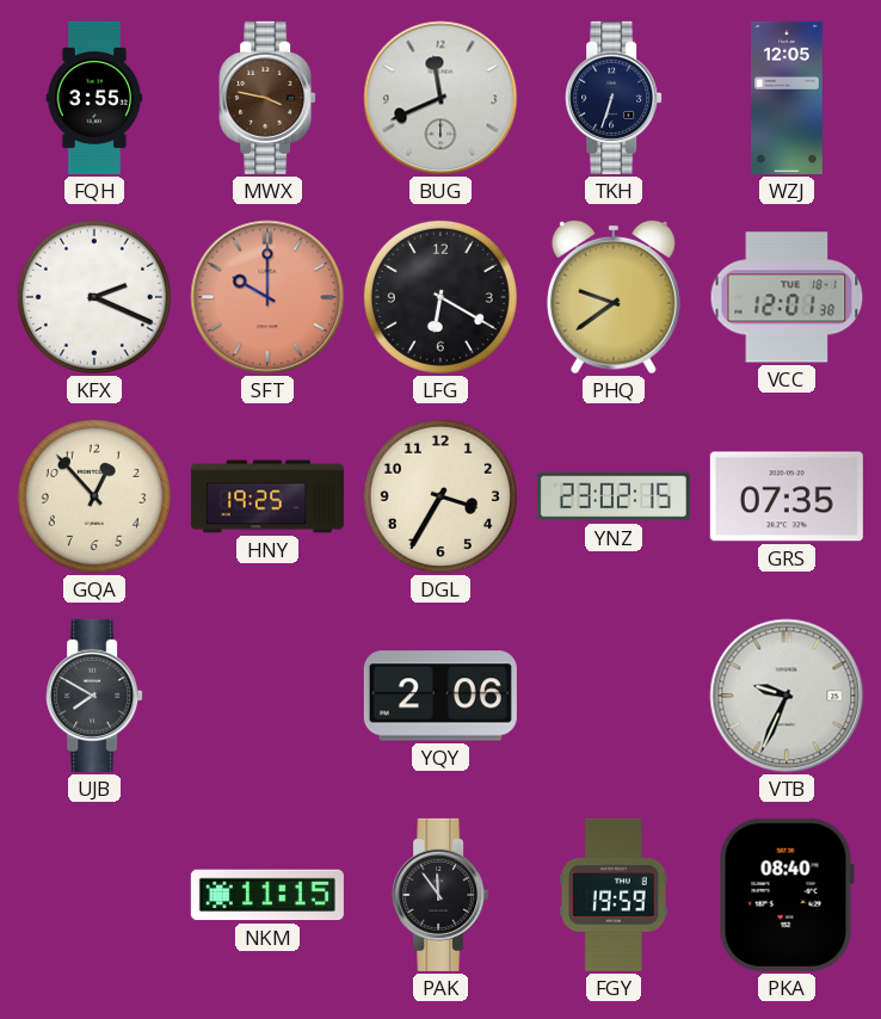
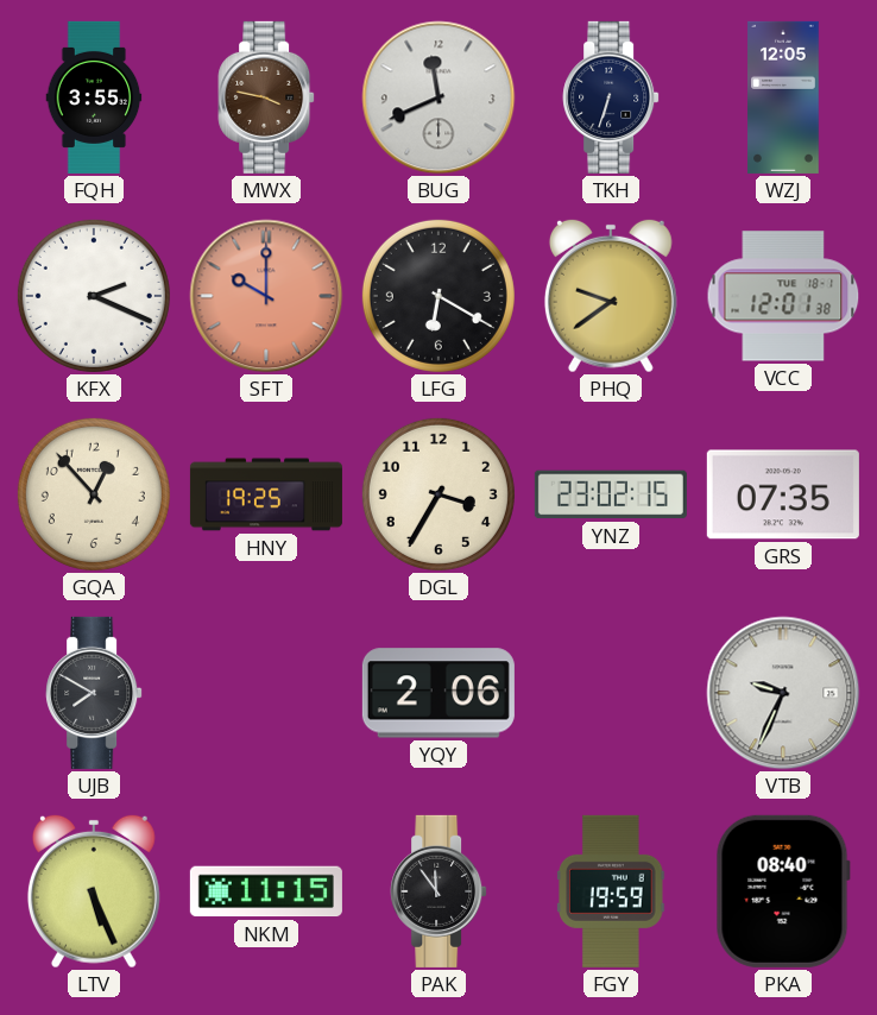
LTV: none -> 5:26
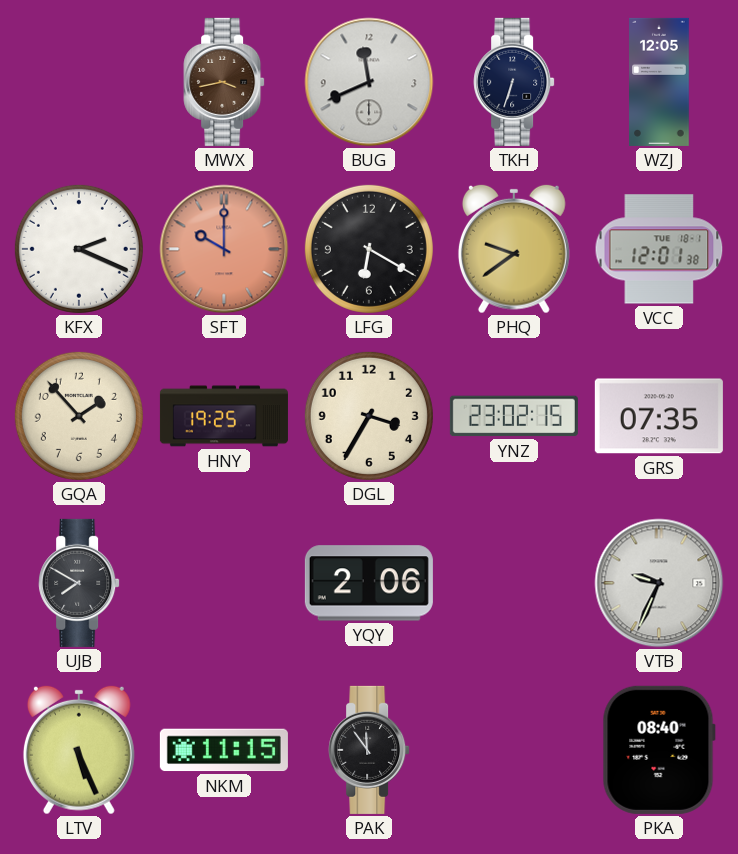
FQH: 3:55 -> none
MWX: 3:47 -> 3:43
GQA: 12:53 -> 1:53
FGY: 19:59 -> none
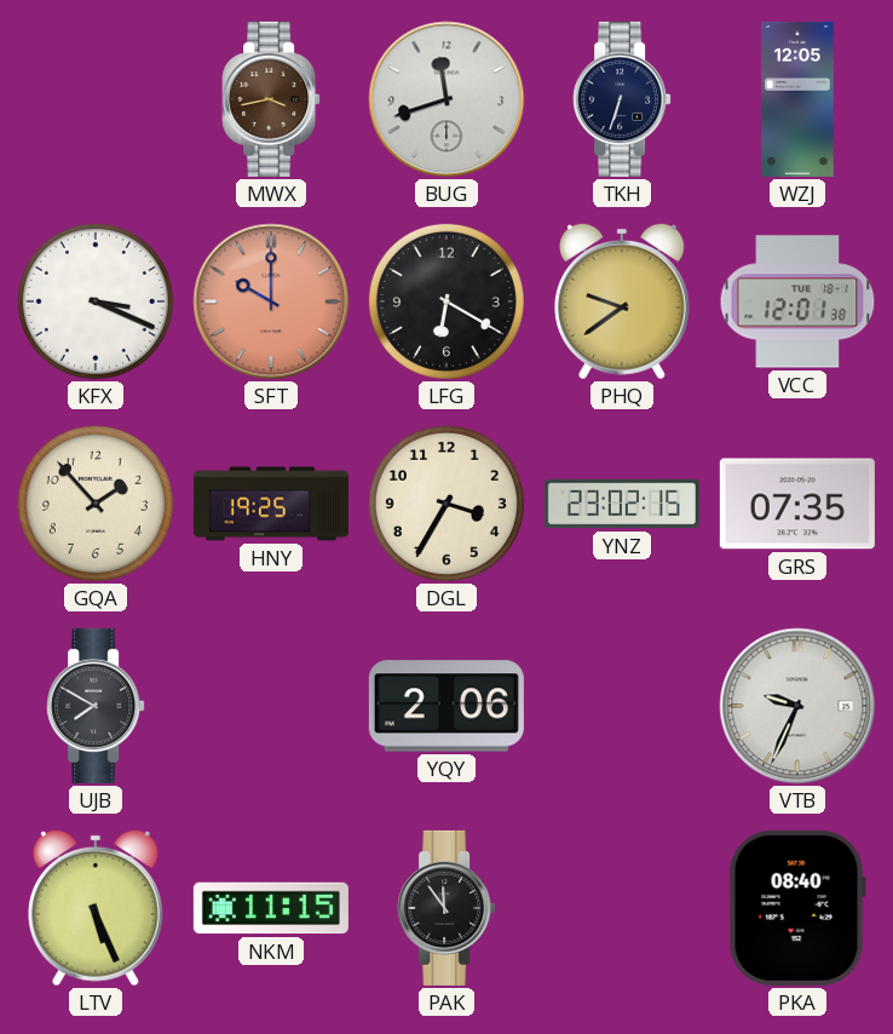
BUG: 11:41 -> 11:42
KFX: 2:19 -> 3:19
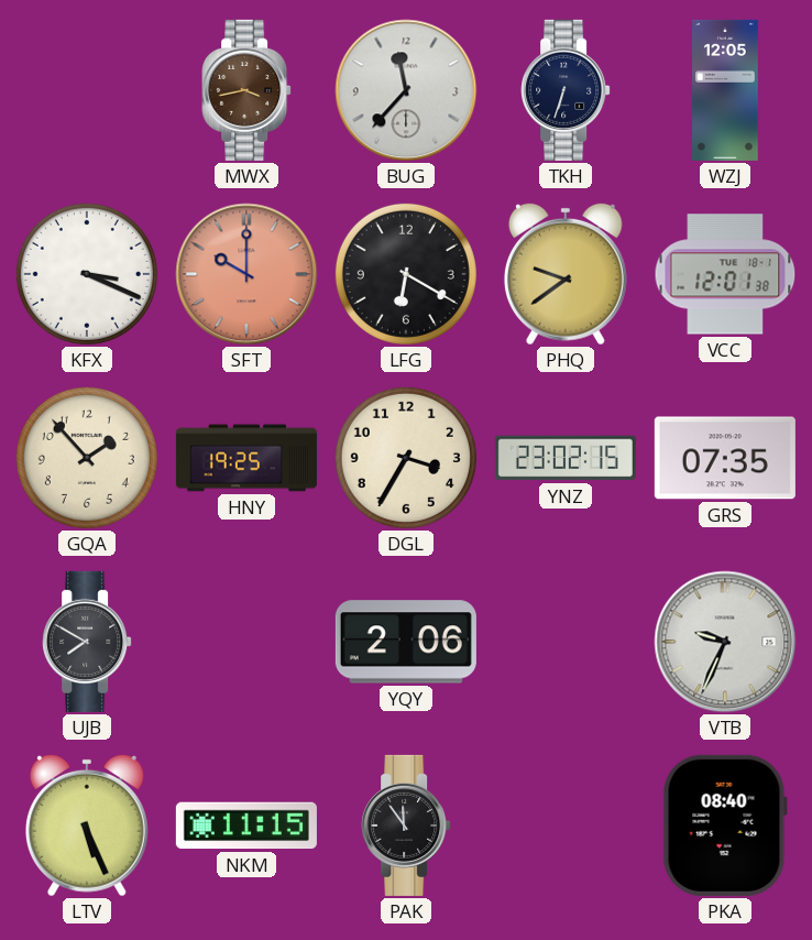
BUG: 11:42 -> 11:37
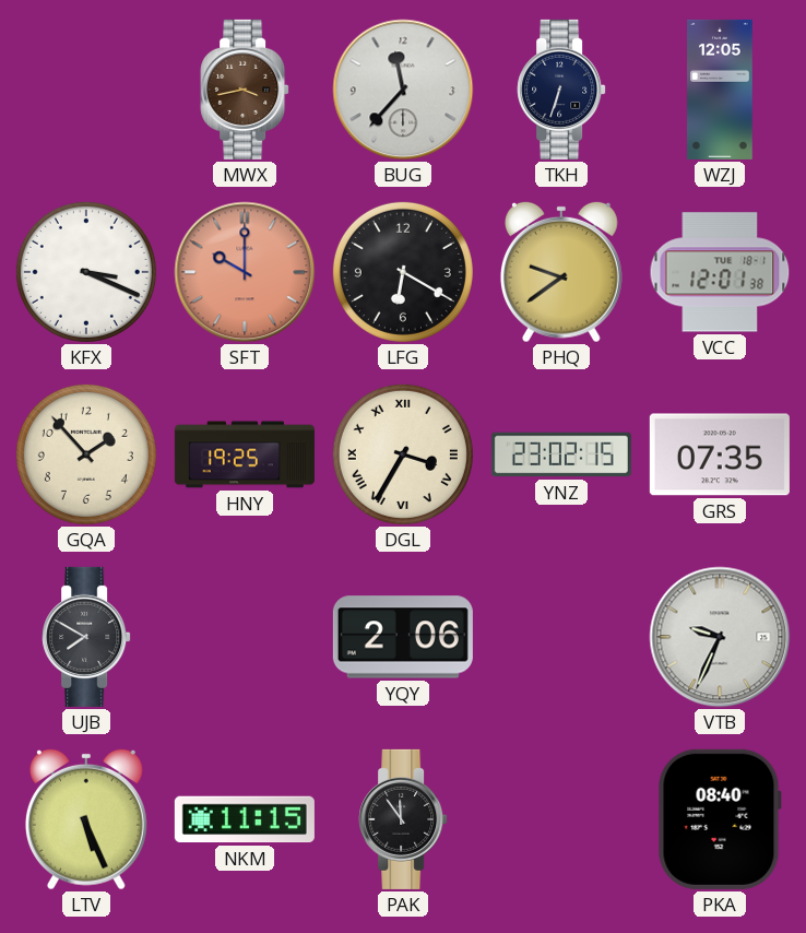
DGL numerals: Arabic -> Roman
